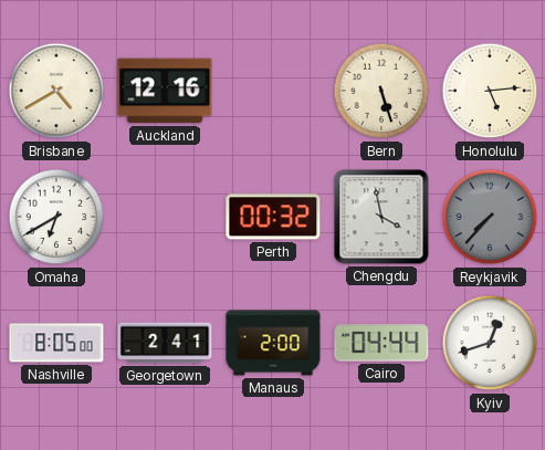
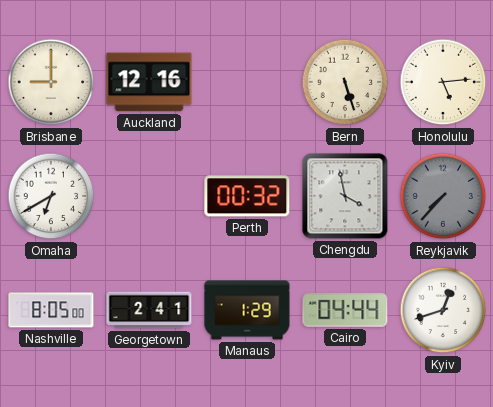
Brisbane: 4:40 -> 9:00
Manaus: 2:00 -> 1:29
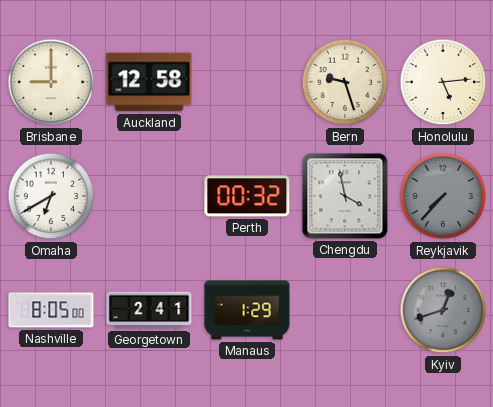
Auckland: 12:16 -> 12:58
Bern: 5:27 -> 9:27
Cairo: 04:44 -> none
Kyiv dial: white -> grey
